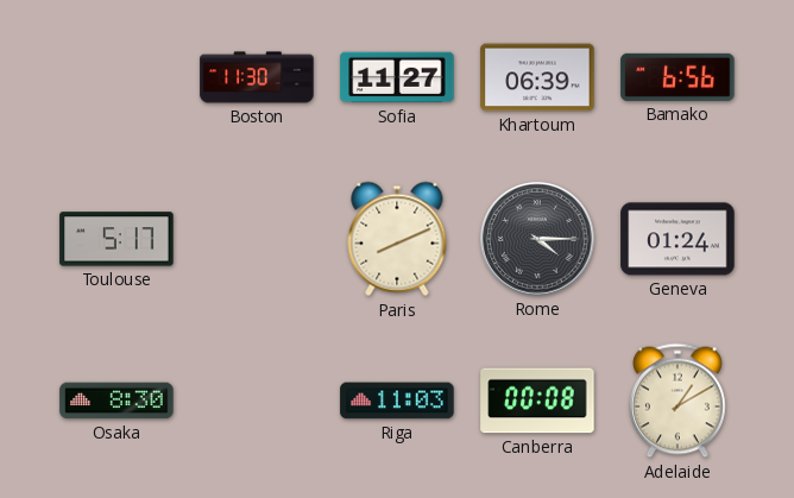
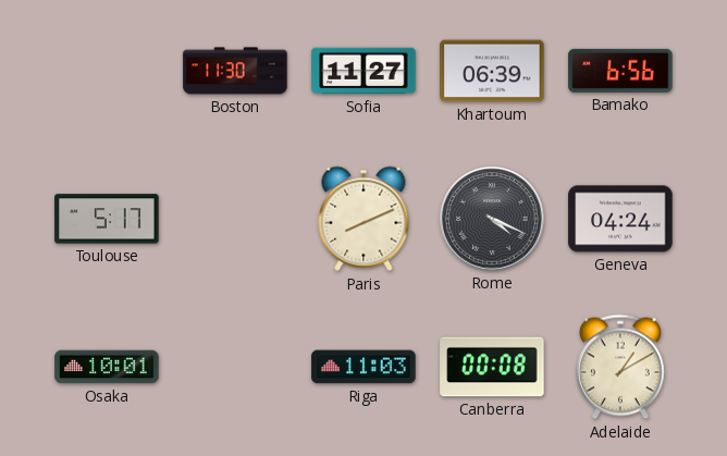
Rome: 4:15 -> 4:19
Geneva: 01:24 -> 04:24
Osaka: 8:30 -> 10:01
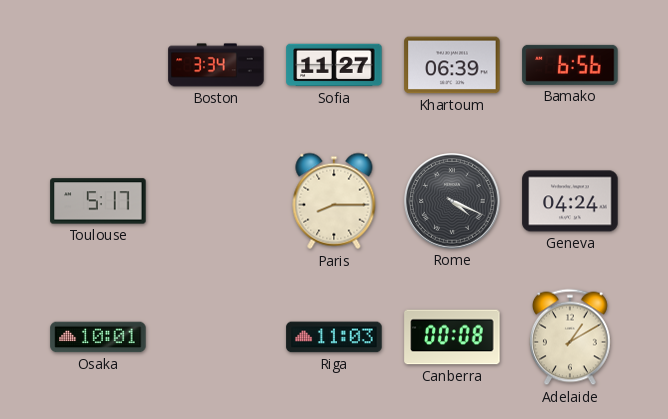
Boston: 11:30 -> 3:34
Paris: 8:11 -> 8:15
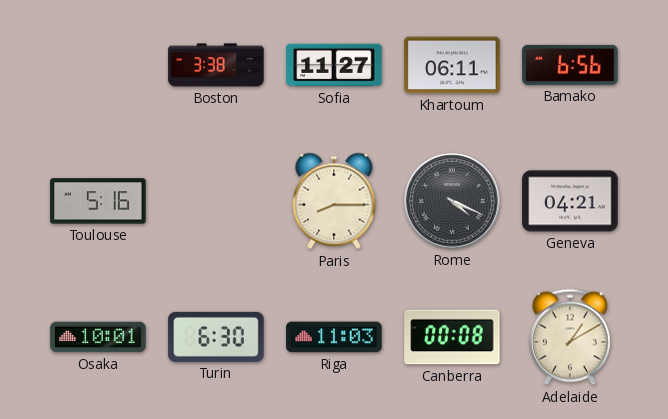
Boston: 3:34 -> 3:38
Khartoum: 06:39 -> 06:11
Toulouse: 5:17 -> 5:16
Geneva: 04:24 -> 04:21
Turin: none -> 6:30
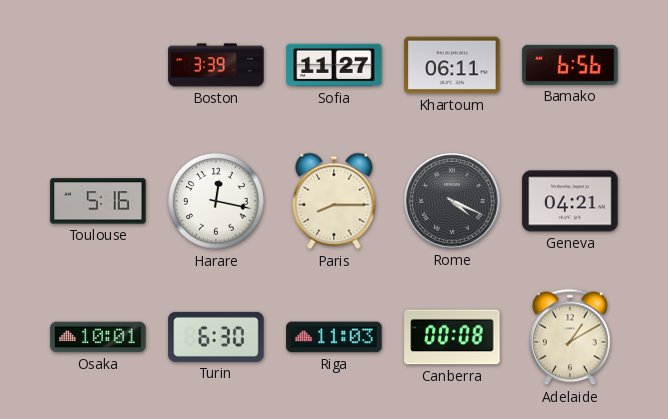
Boston: 3:38 -> 3:39
Harare: none -> 12:17
